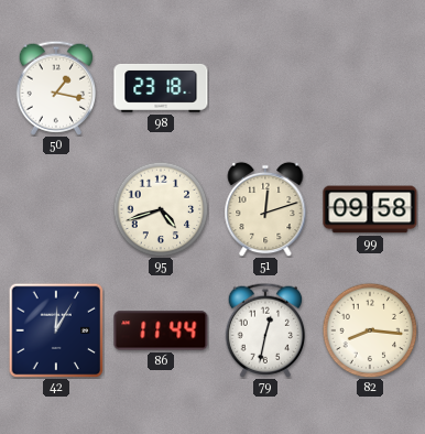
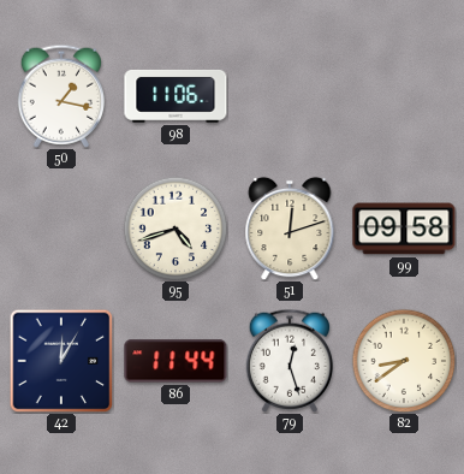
98: 23:18 -> 11:06
79: 12:32 -> 12:27
82: 8:16 -> 8:39
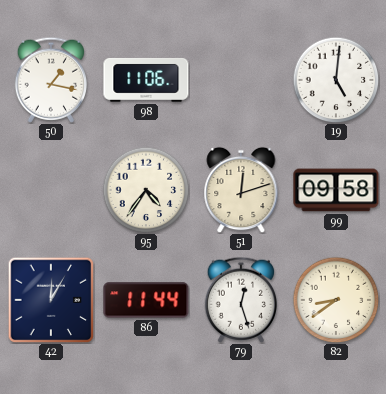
19: none -> 5:01
95: 4:42 -> 4:36
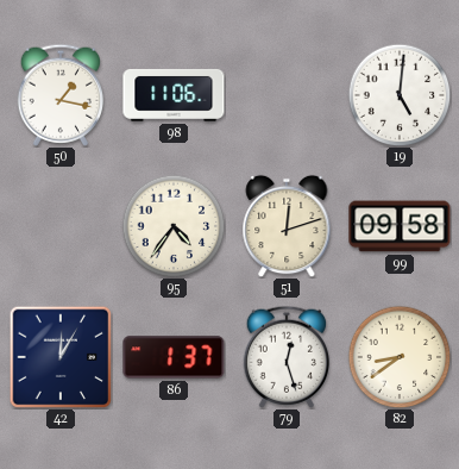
86: 11:44 -> 1:37
